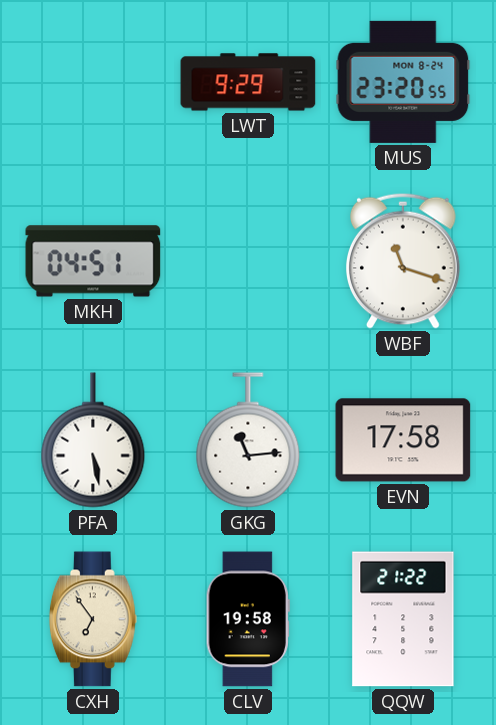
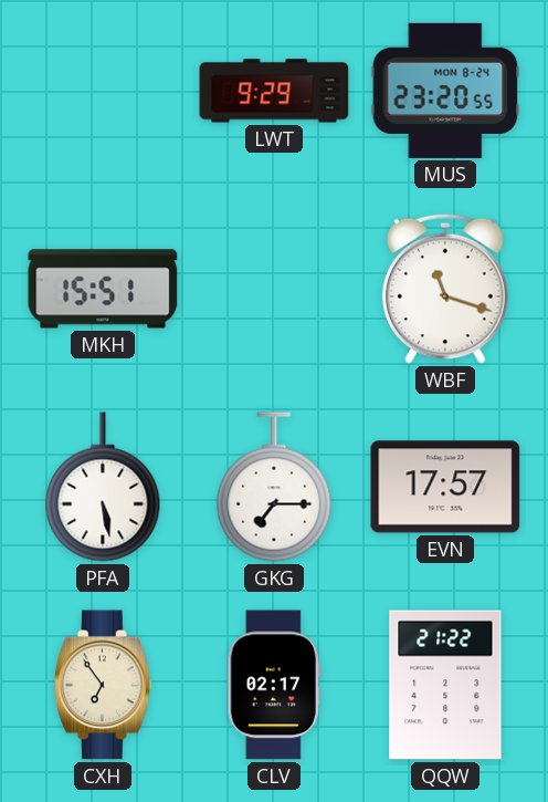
MKH: 04:51 -> 15:51
GKG: 11:14 -> 7:15
EVN: 17:58 -> 17:57
CLV: 19:58 -> 02:17
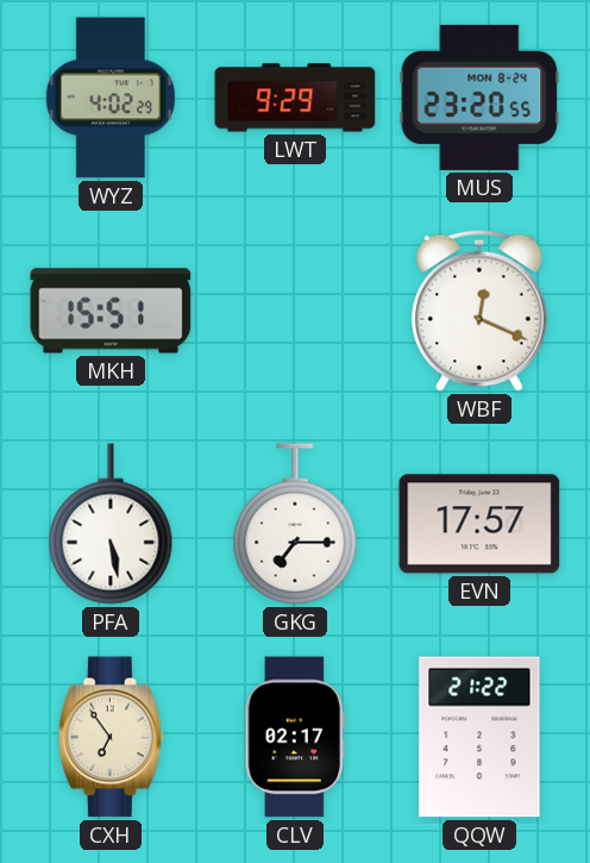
WYZ: none -> 4:02
WBF: 11:18 -> 12:19
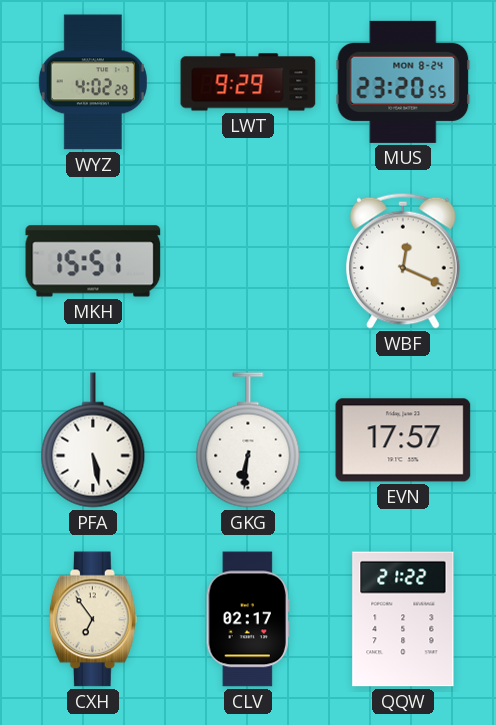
GKG: 7:15 -> 6:31
